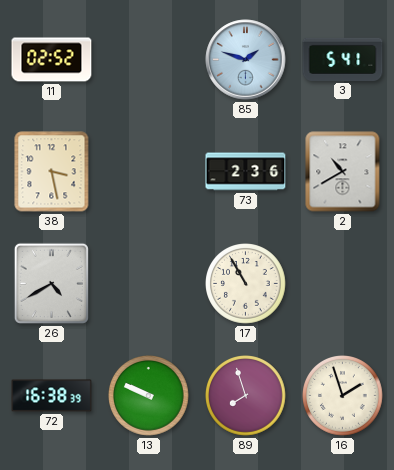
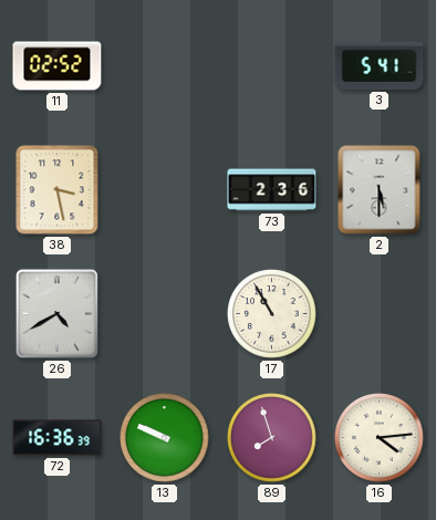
85: 1:48 -> none
2: 10:40 -> 5:30
72: 16:38 -> 16:36
16: 1:57 -> 4:14
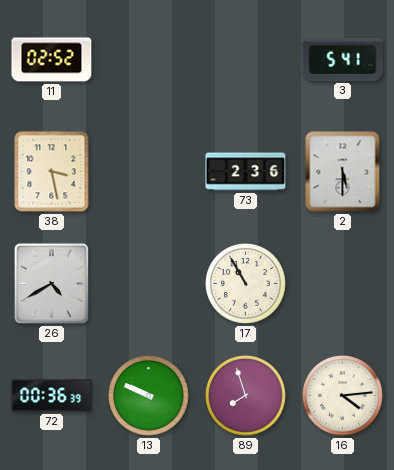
72: 16:36 -> 00:36
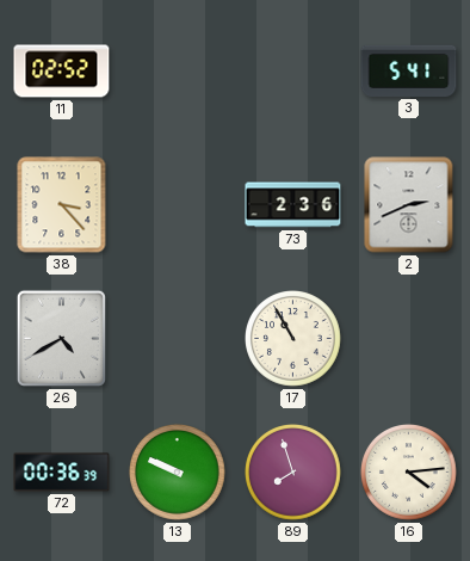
38: 3:28 -> 3:23
2: 5:30 -> 2:41
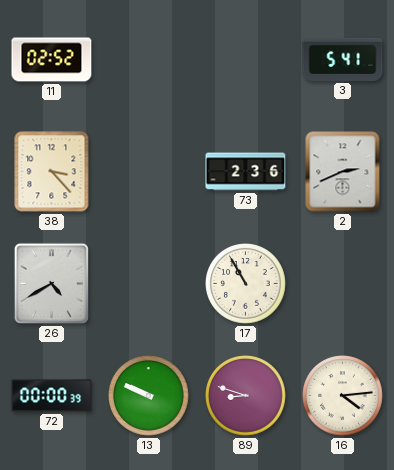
72: 00:36 -> 00:00
89: 7:57 -> 8:48
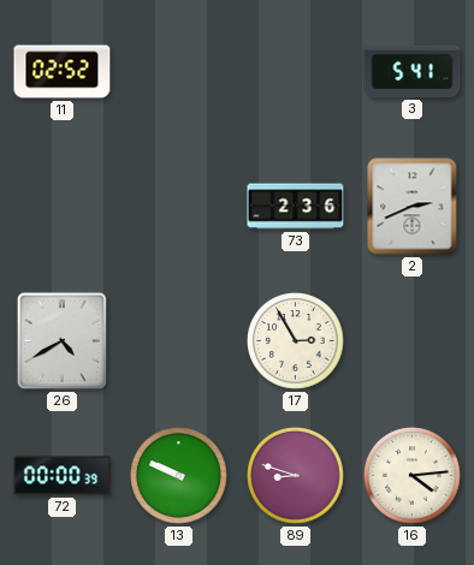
38: 3:23 -> none
17: 10:55 -> 2:55
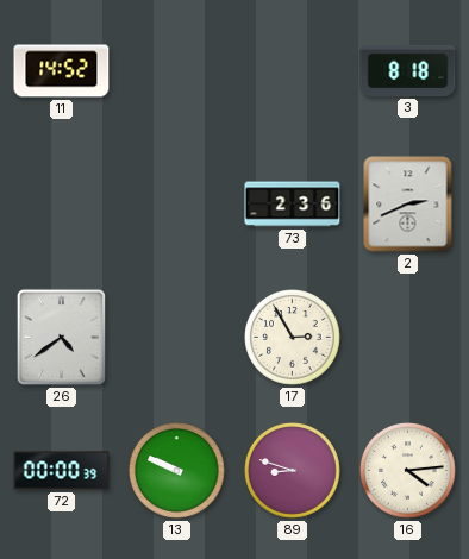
11: 02:52 -> 14:52
3: 5:41 -> 8:18
26: 4:40 -> 4:39
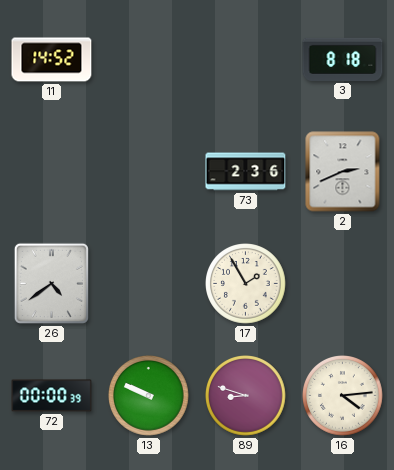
17: 2:55 -> 1:55
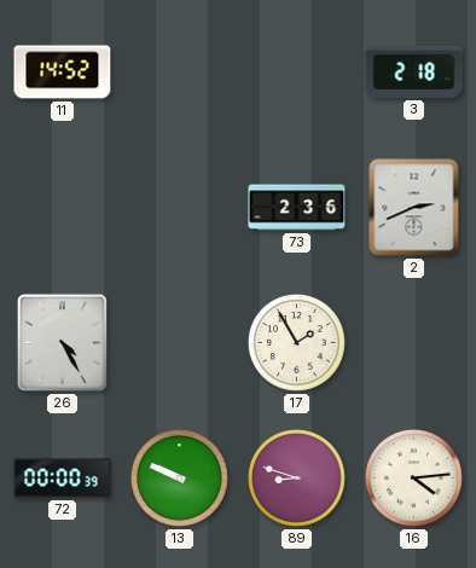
3: 8:18 -> 2:18
26: 4:39 -> 4:25
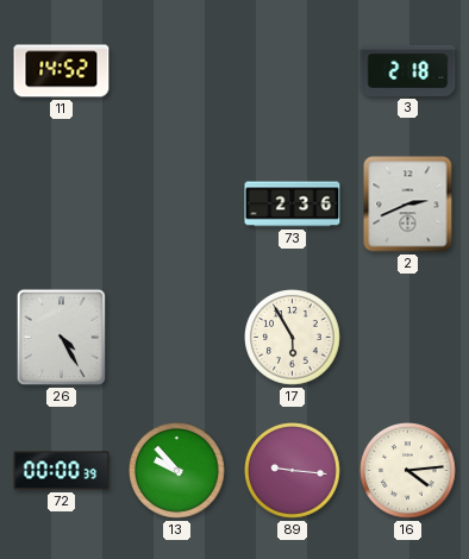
17: 1:55 -> 5:55
13: 9:49 -> 9:53
89: 8:48 -> 9:16
